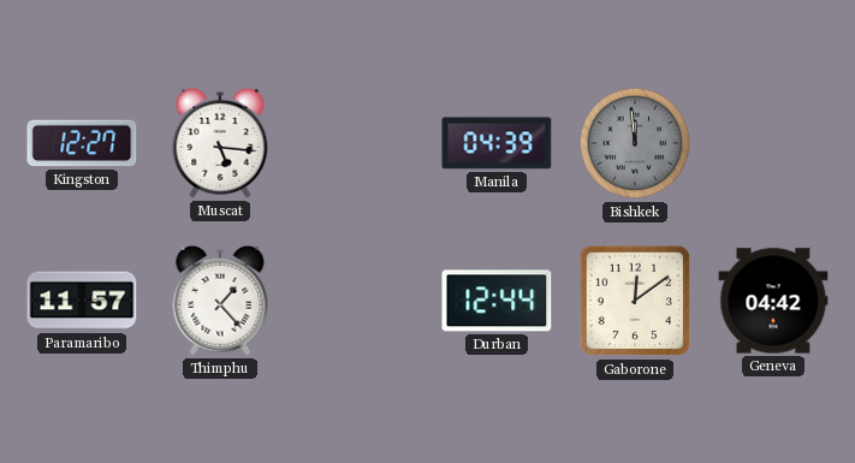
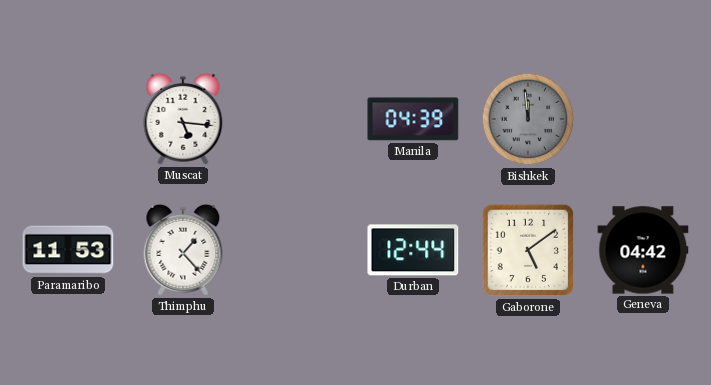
Kingston: 12:27 -> none
Paramaribo: 11:57 -> 11:53
Gaborone: 12:09 -> 5:09
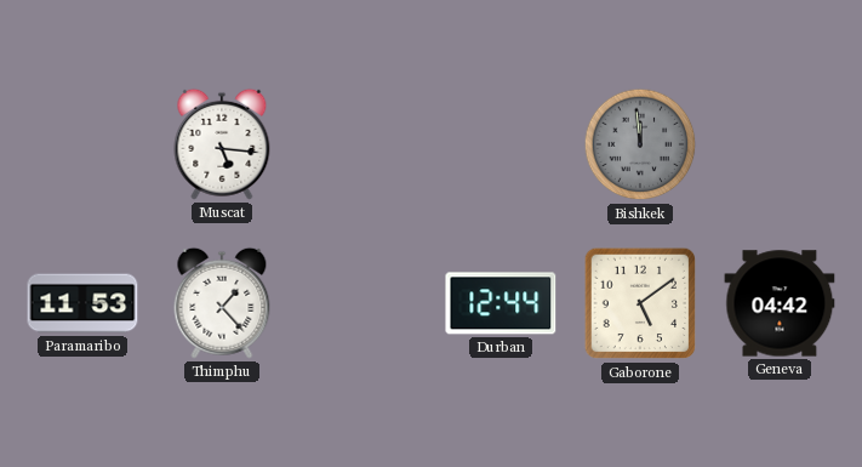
Manila: 04:39 -> none
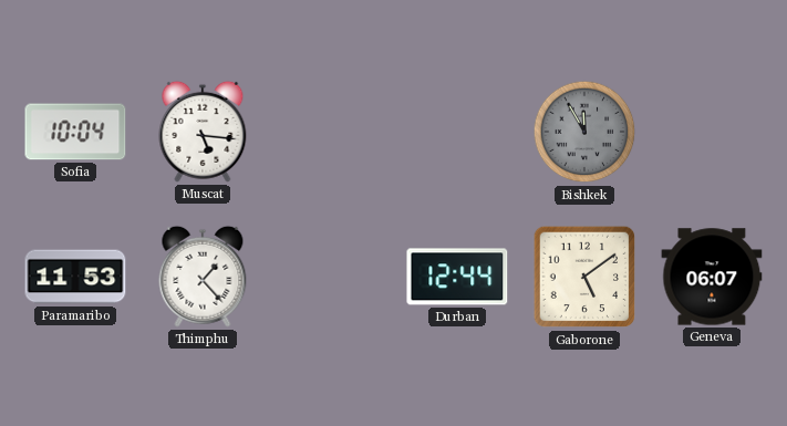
Sofia: none -> 10:04
Bishkek: 11:59 -> 11:55
Geneva: 04:42 -> 06:07
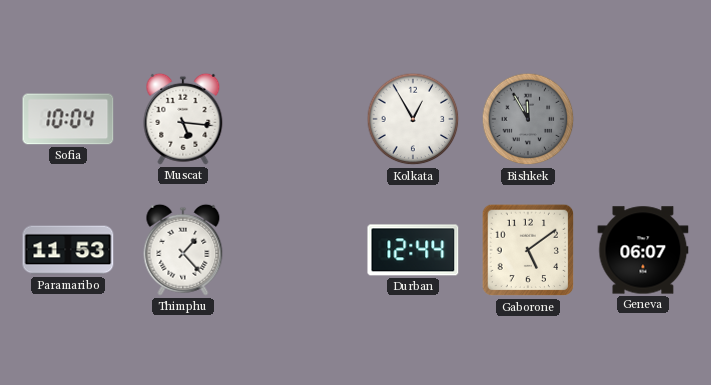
Kolkata: none -> 12:55
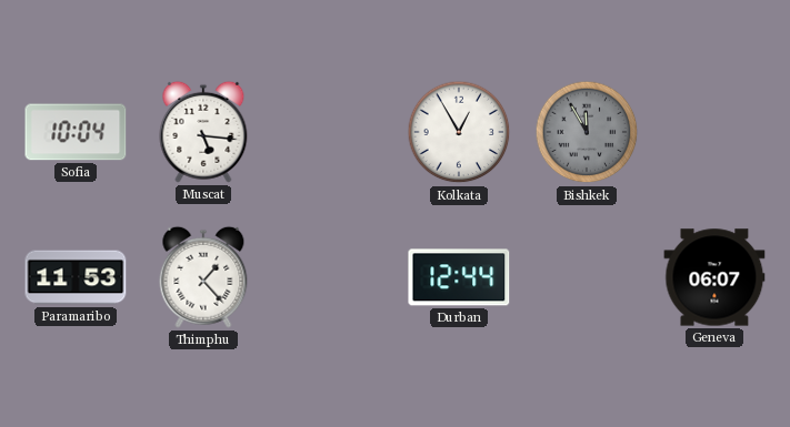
Gaborone: 5:09 -> none
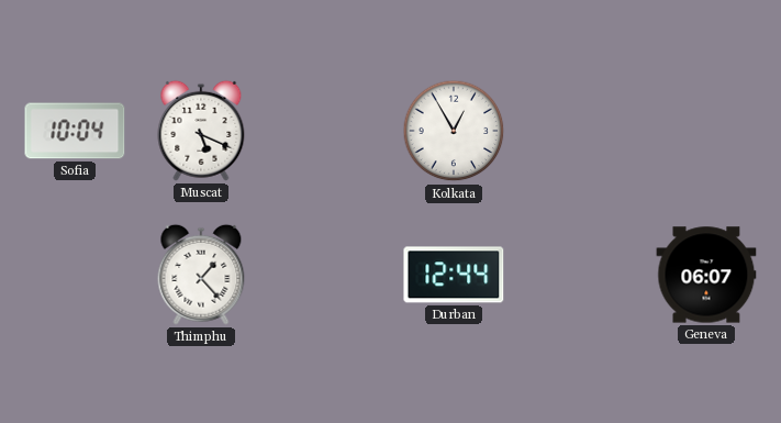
Muscat: 5:16 -> 5:19
Bishkek: 11:55 -> none
Paramaribo: 11:53 -> none
